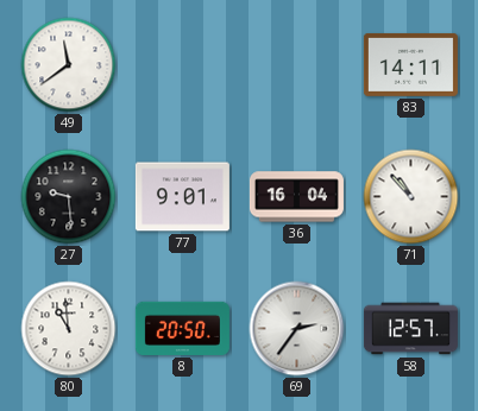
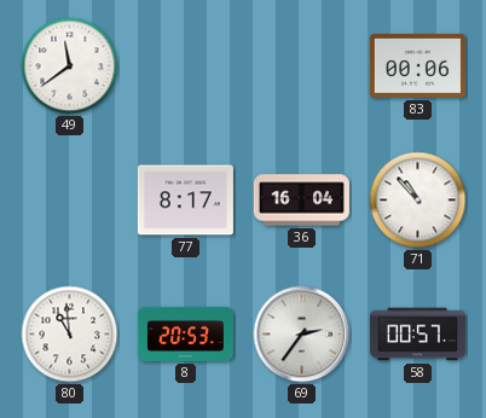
83: 14:11 -> 00:06
27: 9:29 -> none
77: 9:01 -> 8:17
8: 20:50 -> 20:53
58: 12:57 -> 00:57
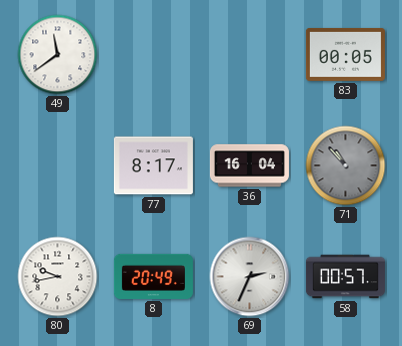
83: 00:06 -> 00:05
71 dial: white -> grey
80: 10:59 -> 9:43
8: 20:53 -> 20:49
69: 2:36 -> 2:34
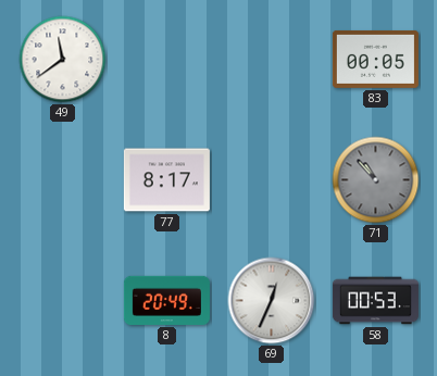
36: 16:04 -> none
80: 9:43 -> none
69: 2:34 -> 12:34
58: 00:57 -> 00:53
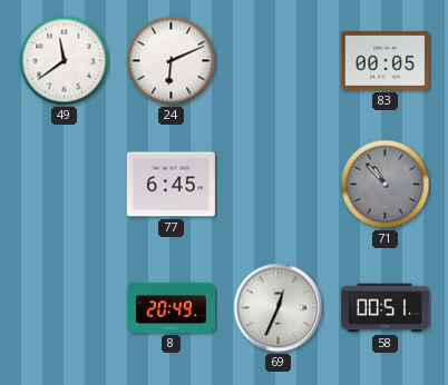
24: none -> 6:11
77: 8:17 -> 6:45
58: 00:53 -> 00:51
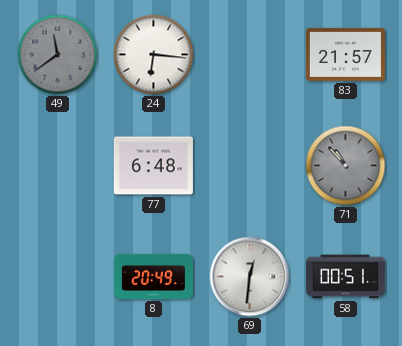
49 dial: white -> grey
24: 6:11 -> 6:16
83: 00:05 -> 21:57
77: 6:45 -> 6:48
69: 12:34 -> 12:31
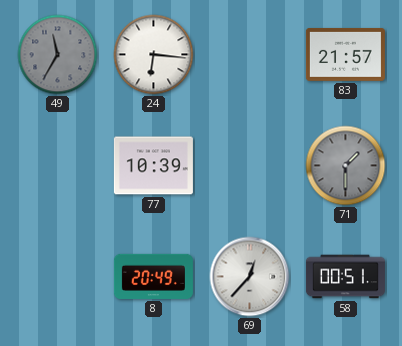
49: 11:39 -> 11:35
77: 6:48 -> 10:39
71: 10:53 -> 1:30
69: 12:31 -> 12:37
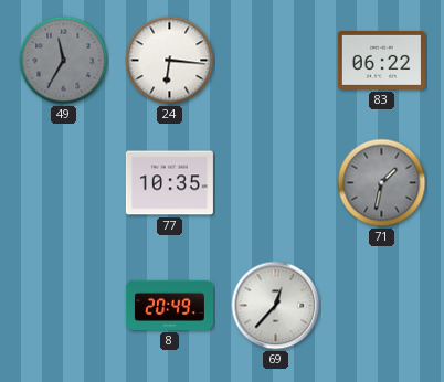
83: 21:57 -> 06:22
77: 10:39 -> 10:35
71: 1:30 -> 1:32
58: 00:51 -> none
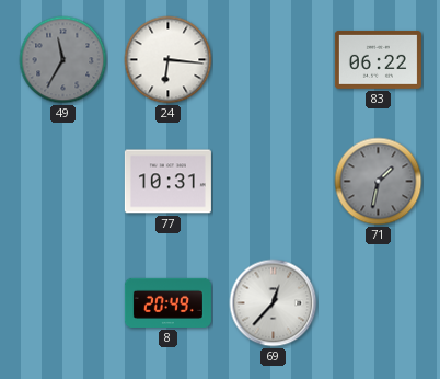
77: 10:35 -> 10:31
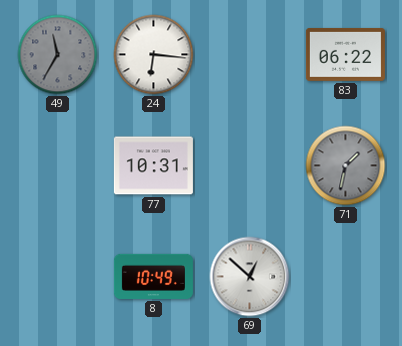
8: 20:49 -> 10:49
69: 12:37 -> 12:52
